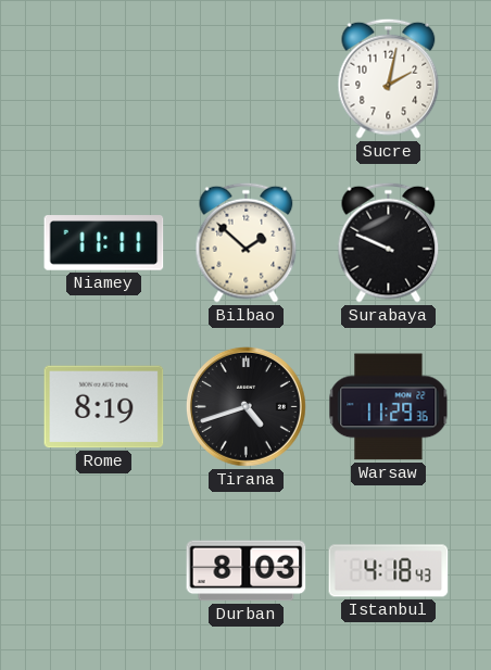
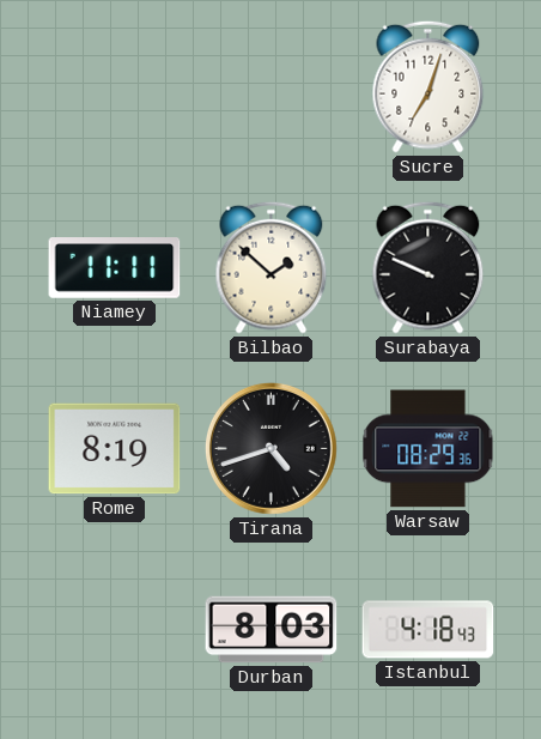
Sucre: 2:02 -> 7:03
Warsaw: 11:29 -> 08:29
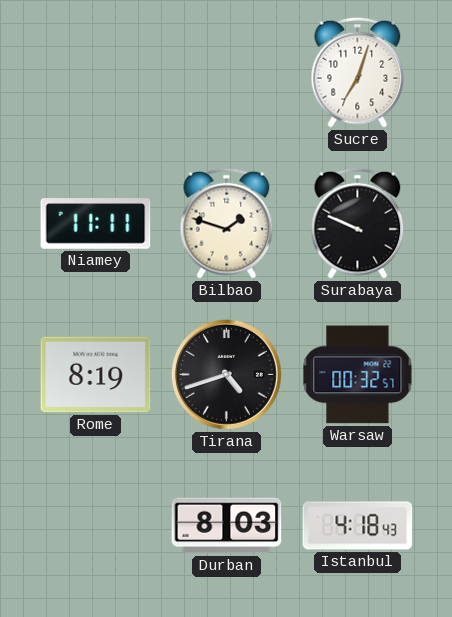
Bilbao: 1:52 -> 1:48
Warsaw: 08:29 -> 00:32
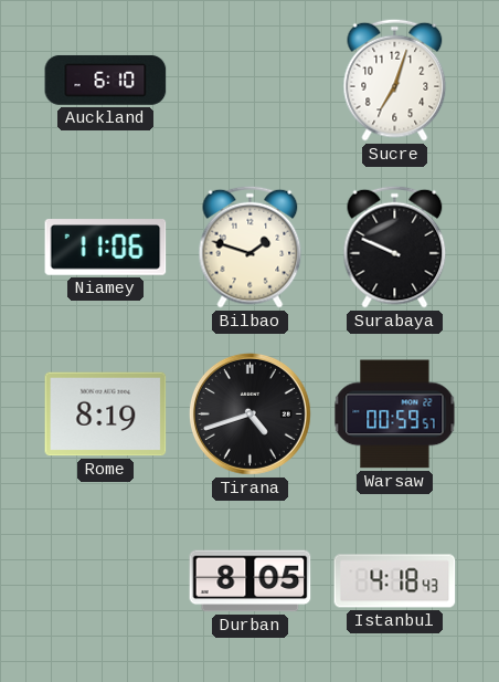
Auckland: none -> 6:10
Niamey: 11:11 -> 11:06
Warsaw: 00:32 -> 00:59
Durban: 8:03 -> 8:05
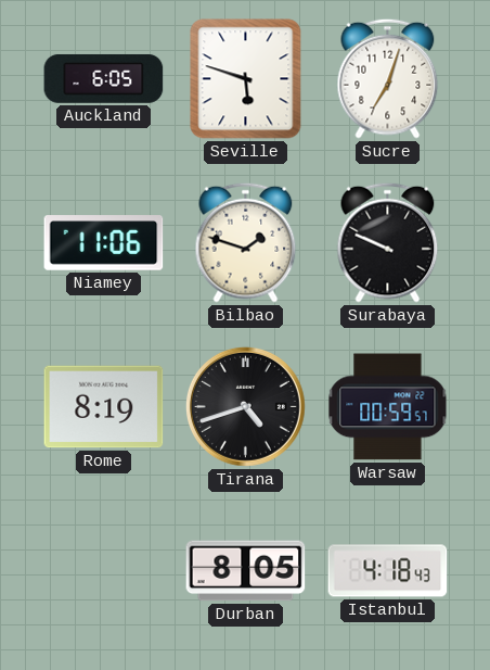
Auckland: 6:10 -> 6:05
Seville: none -> 5:48
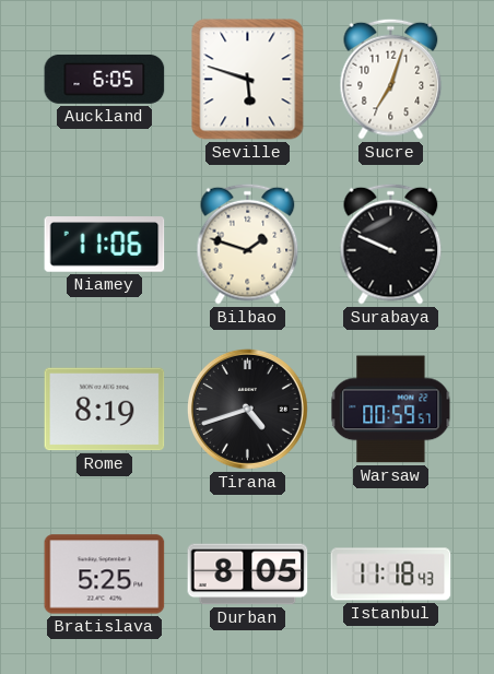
Bratislava: none -> 5:25
Istanbul: 4:18 -> 11:18
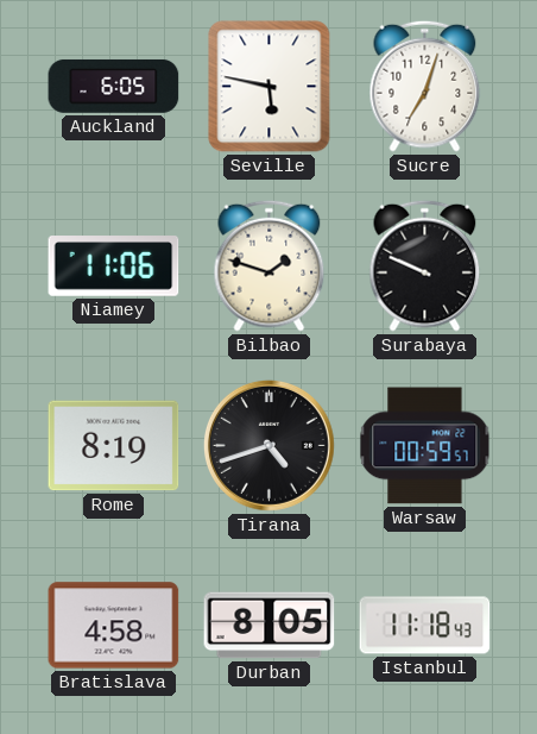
Seville: 5:48 -> 5:47
Bratislava: 5:25 -> 4:58
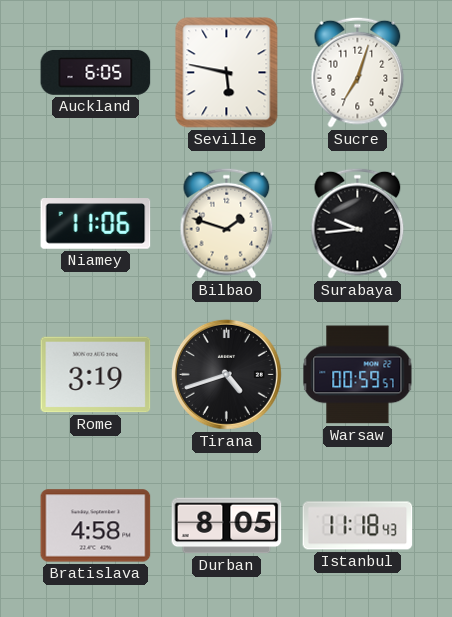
Surabaya: 9:49 -> 9:44
Rome: 8:19 -> 3:19
